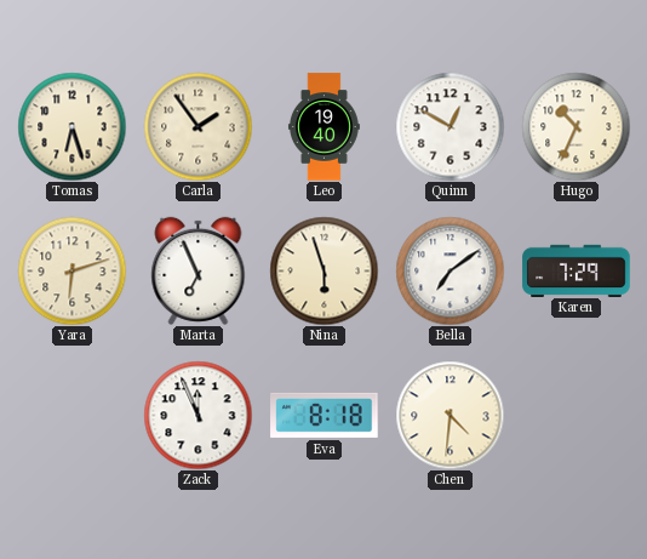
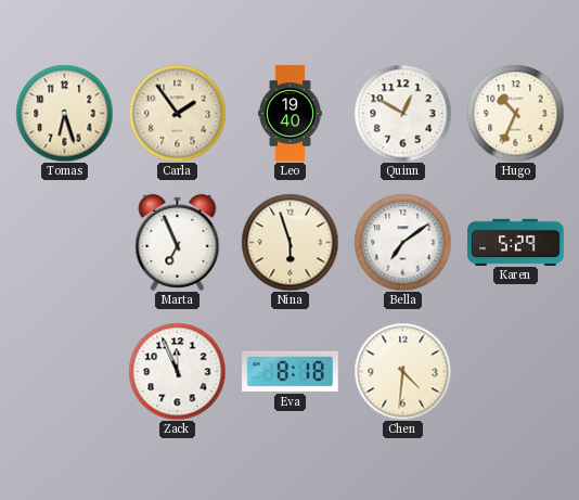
Yara: 6:12 -> none
Karen: 7:29 -> 5:29
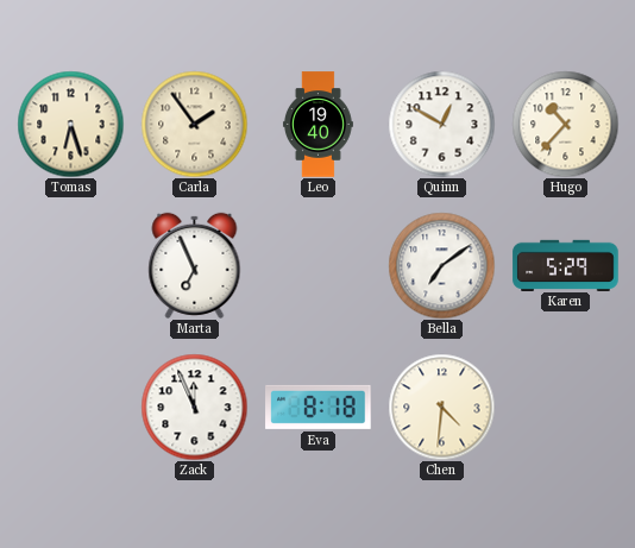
Hugo: 10:34 -> 10:37
Nina: 5:57 -> none
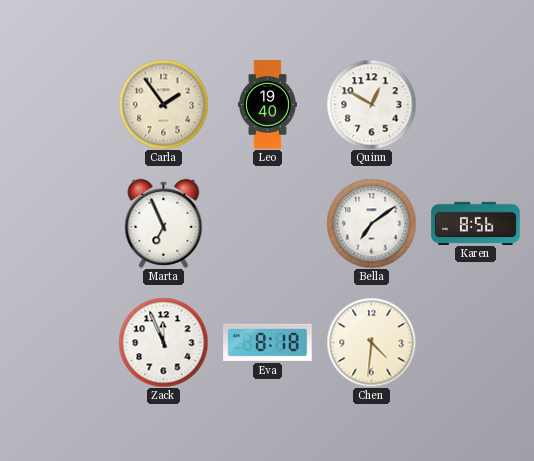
Tomas: 6:27 -> none
Hugo: 10:37 -> none
Karen: 5:29 -> 8:56
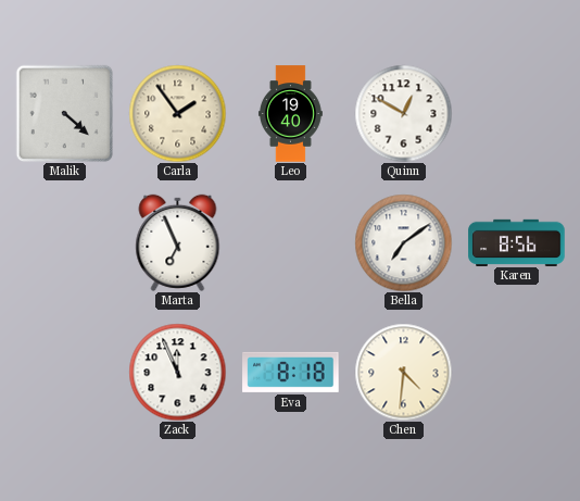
Malik: none -> 4:22
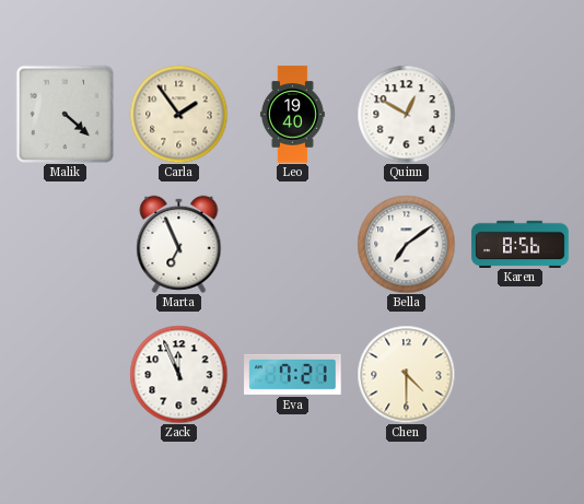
Eva: 8:18 -> 7:21
Chen: 4:31 -> 4:30
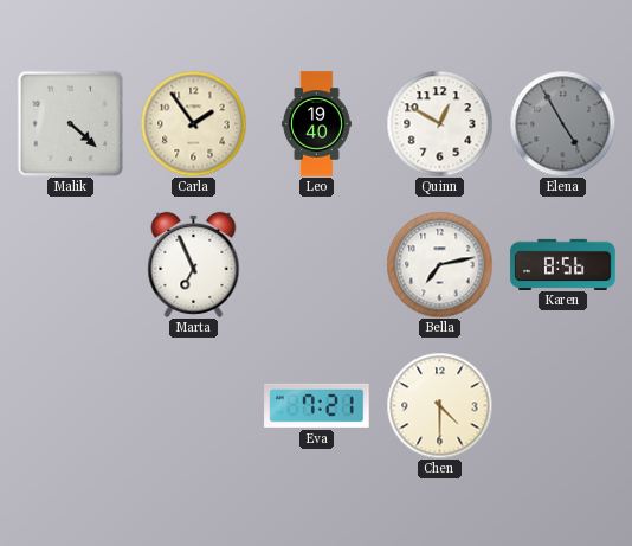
Elena: none -> 4:55
Bella: 7:09 -> 7:13
Zack: 11:56 -> none
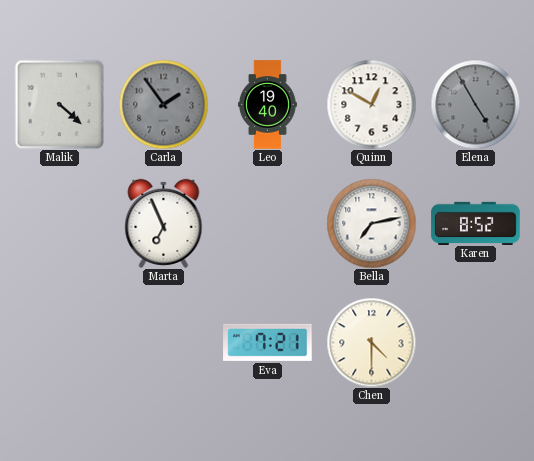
Carla dial: cream -> grey
Karen: 8:56 -> 8:52
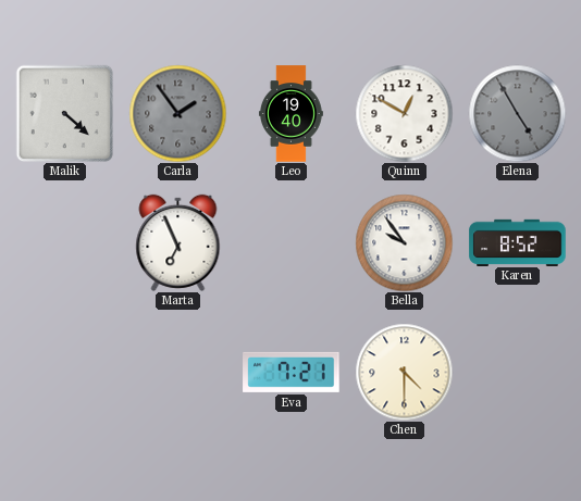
Bella: 7:13 -> 9:54
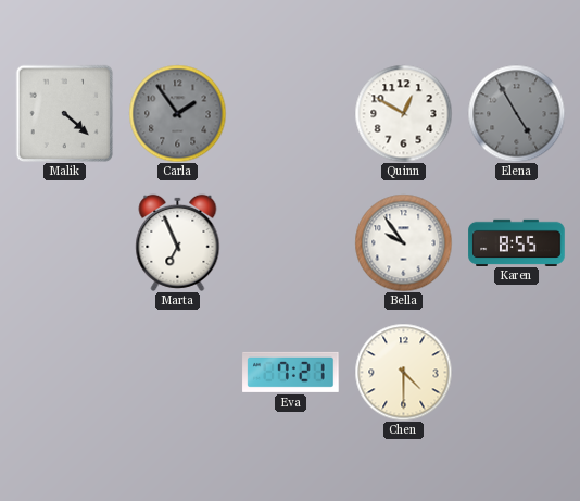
Leo: 19:40 -> none
Karen: 8:52 -> 8:55
